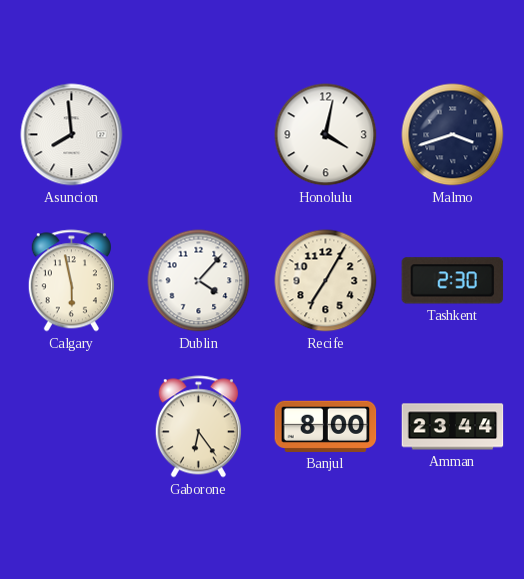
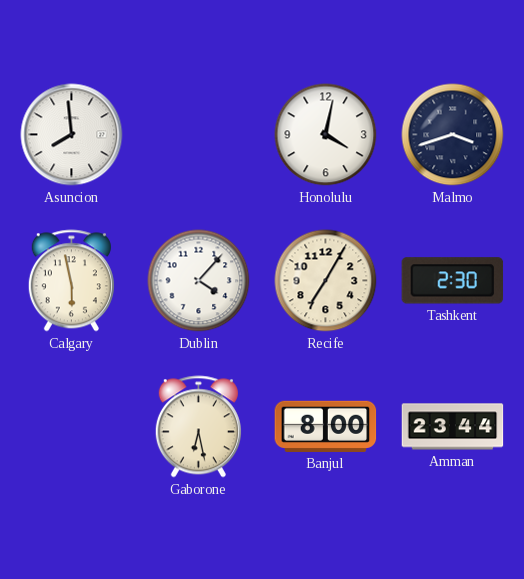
Gaborone: 6:24 -> 6:28
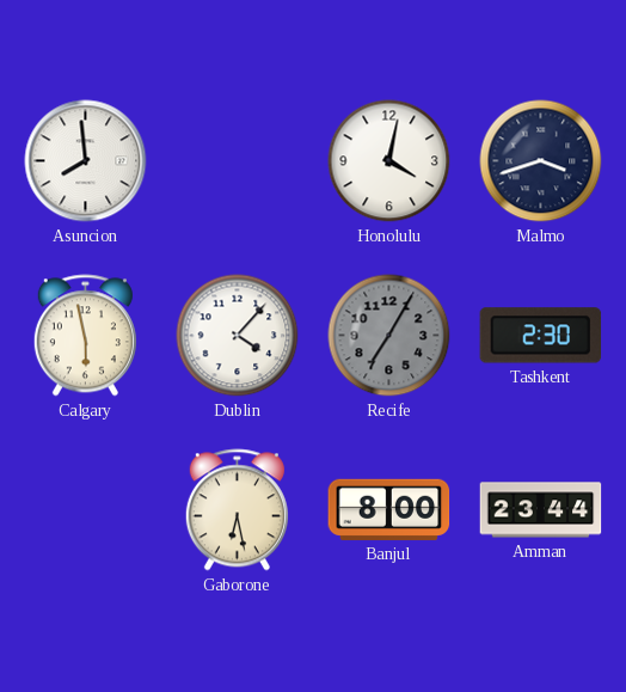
Recife dial: cream -> grey
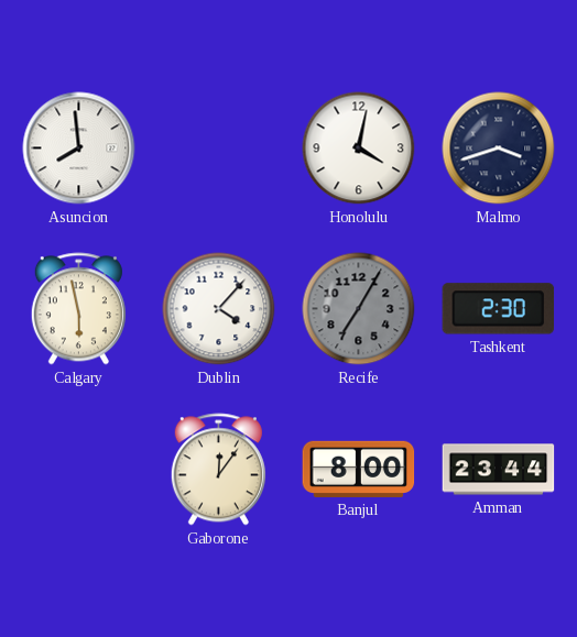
Gaborone: 6:28 -> 12:06
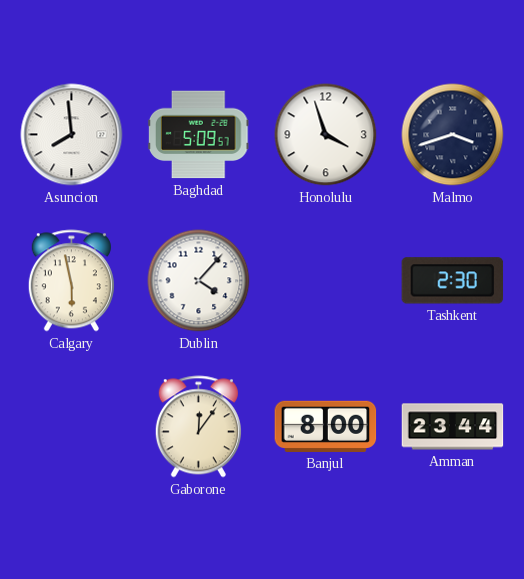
Baghdad: none -> 5:09
Honolulu: 4:02 -> 3:57
Recife: 7:05 -> none
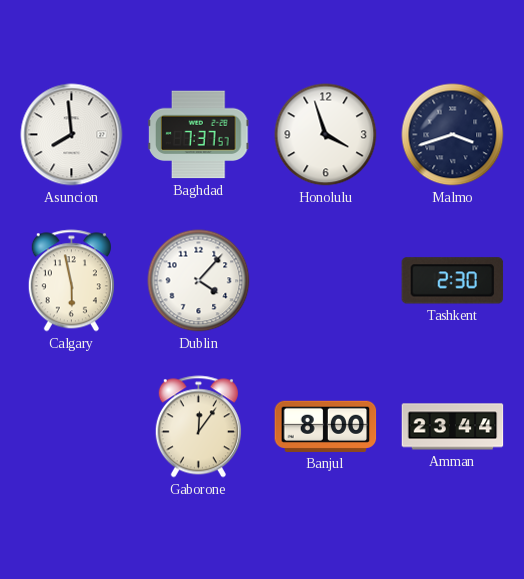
Baghdad: 5:09 -> 7:37
